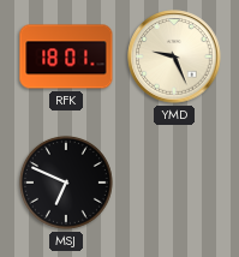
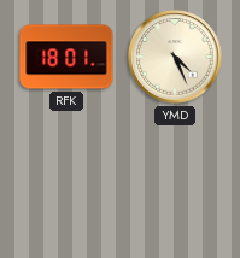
YMD: 9:26 -> 4:26
MSJ: 6:49 -> none
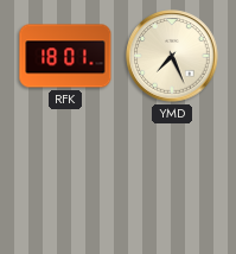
YMD: 4:26 -> 7:26
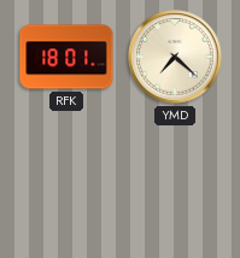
YMD: 7:26 -> 7:22
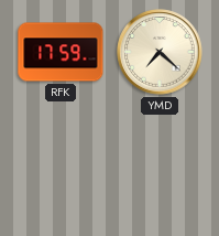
RFK: 18:01 -> 17:59
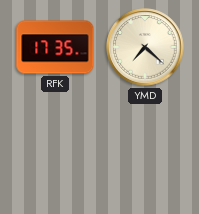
RFK: 17:59 -> 17:35
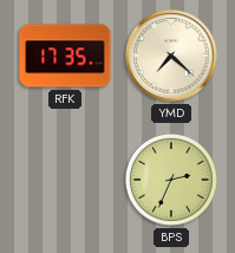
BPS: none -> 2:34
